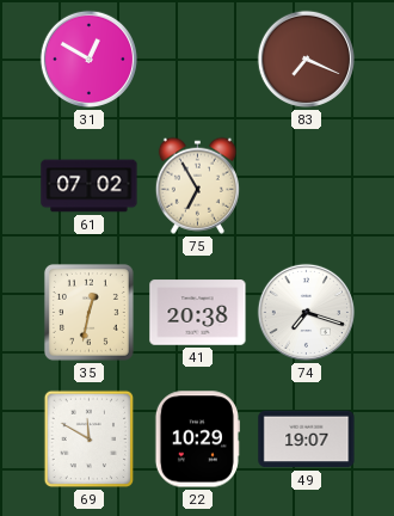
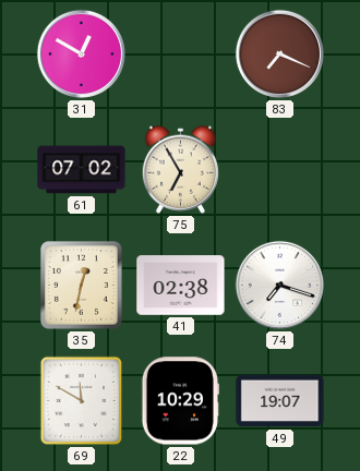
41: 20:38 -> 02:38
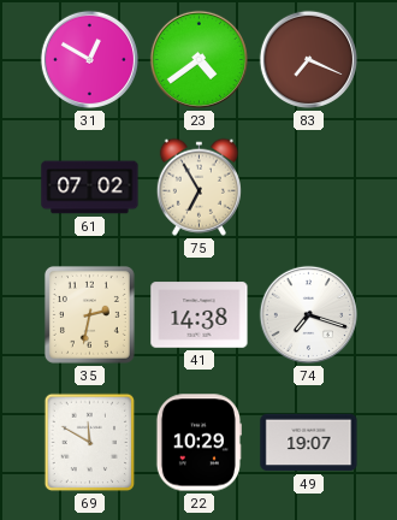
23: none -> 4:39
35: 12:32 -> 2:32
41: 02:38 -> 14:38
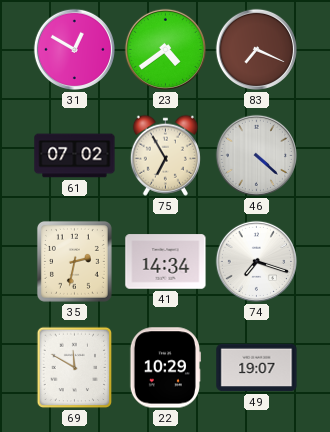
46: none -> 4:22
41: 14:38 -> 14:34
